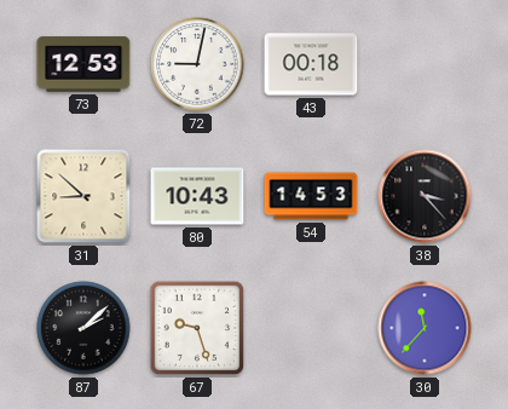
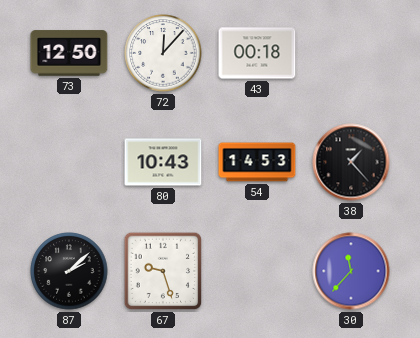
73: 12:53 -> 12:50
72: 9:02 -> 12:07
31: 8:52 -> none
38: 3:23 -> 1:23
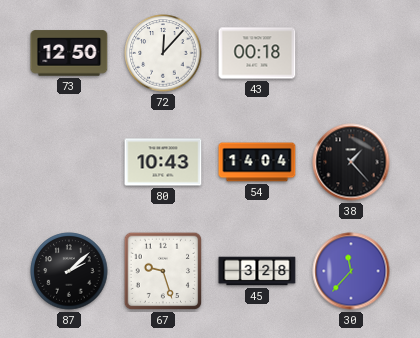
54: 14:53 -> 14:04
45: none -> 3:28
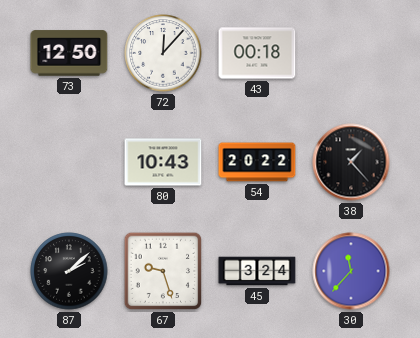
54: 14:04 -> 20:22
45: 3:28 -> 3:24
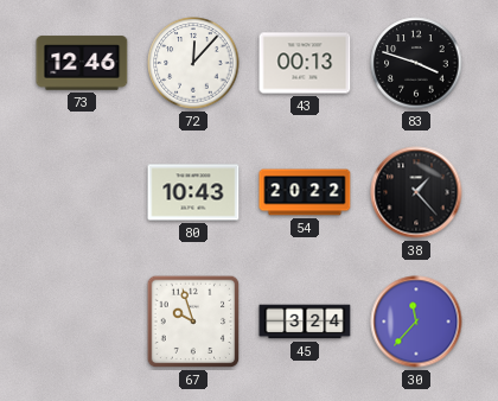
73: 12:50 -> 12:46
43: 00:18 -> 00:13
83: none -> 3:48
87: 2:08 -> none
67: 9:27 -> 9:57
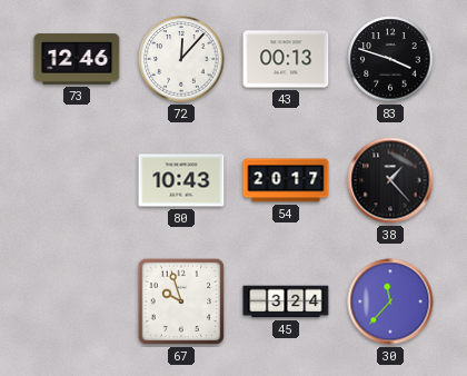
54: 20:22 -> 20:17
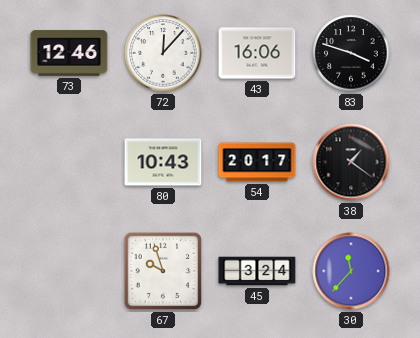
43: 00:13 -> 16:06
38: 1:23 -> 1:21
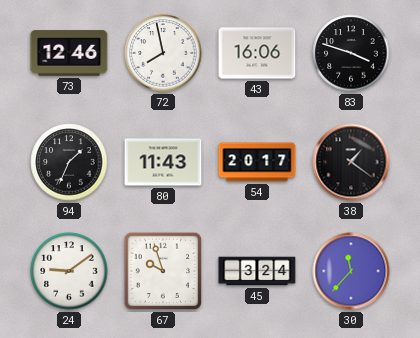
72: 12:07 -> 7:58
94: none -> 1:34
80: 10:43 -> 11:43
24: none -> 9:09
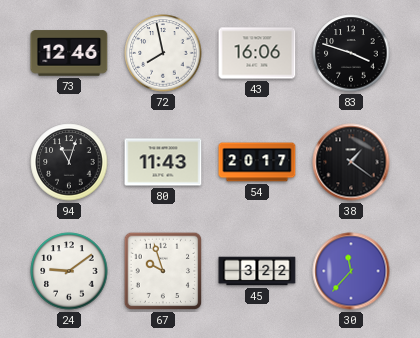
94: 1:34 -> 11:03
45: 3:24 -> 3:22
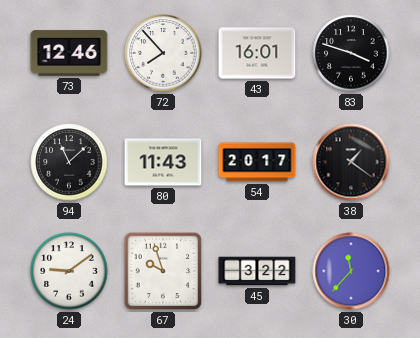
72: 7:58 -> 7:53
43: 16:06 -> 16:01
94: 11:03 -> 11:08
